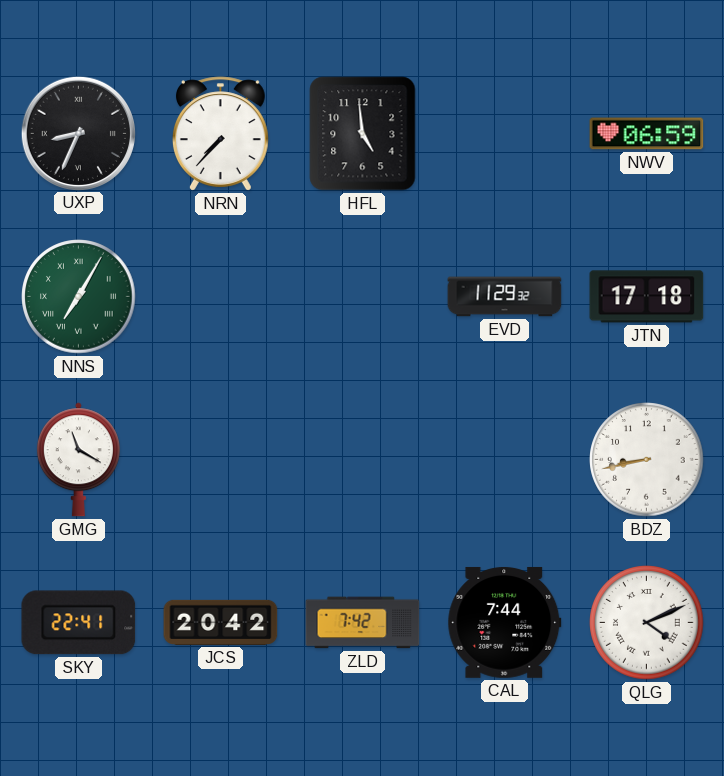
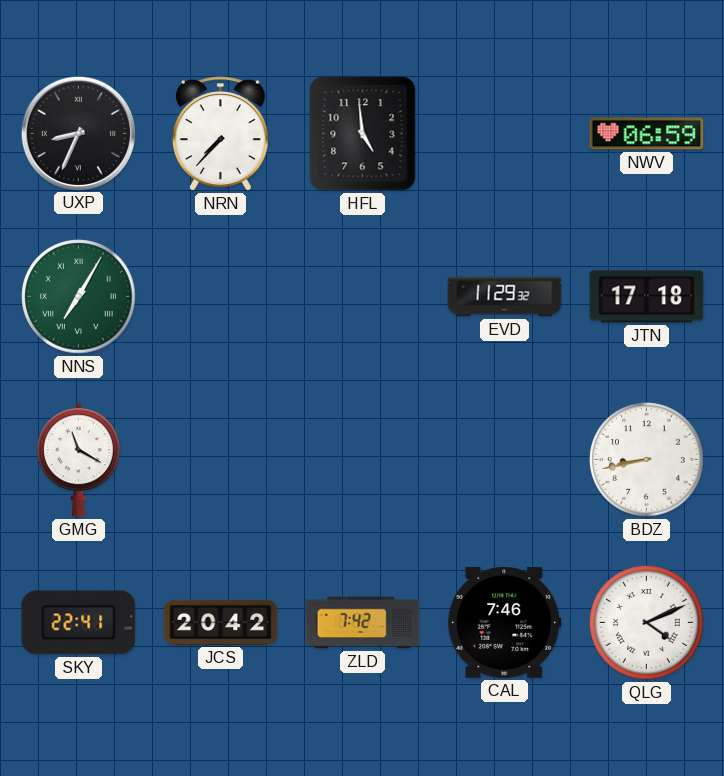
CAL: 7:44 -> 7:46
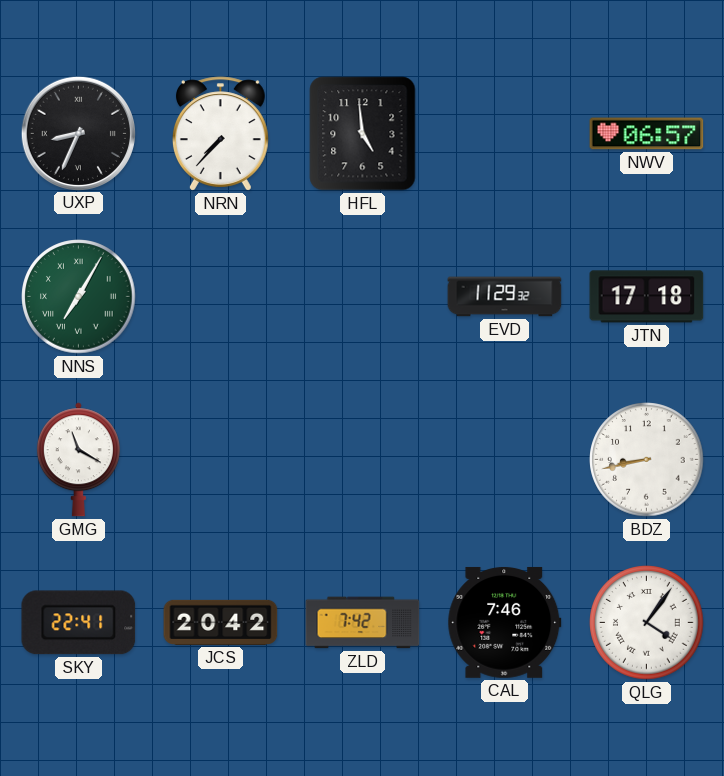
NWV: 06:59 -> 06:57
QLG: 4:11 -> 4:06
